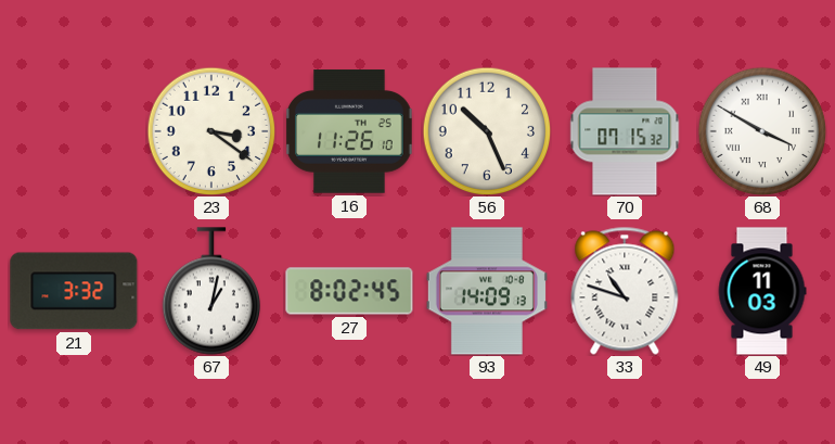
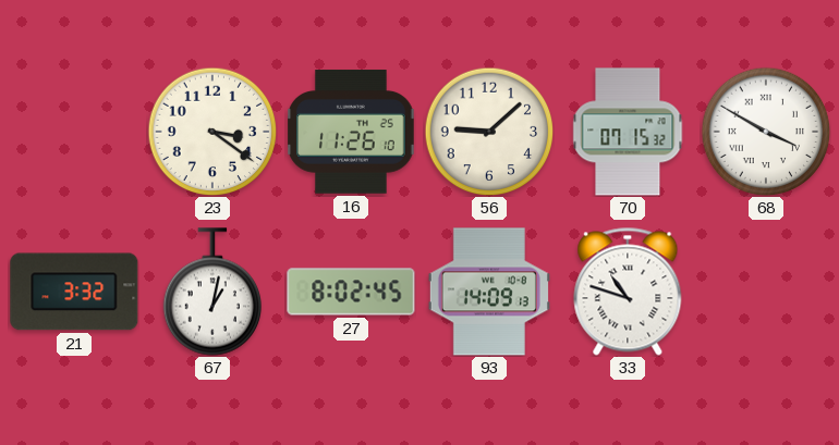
56: 10:26 -> 9:08
49: 11:03 -> none
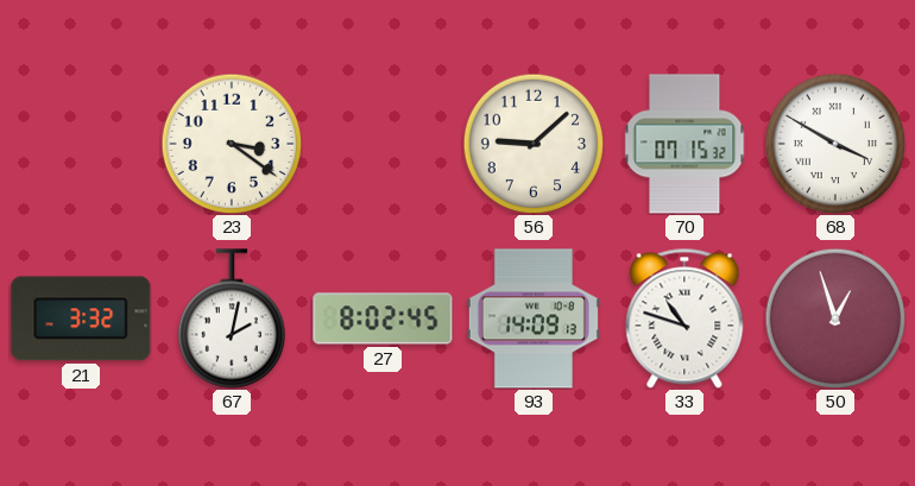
16: 11:26 -> none
67: 1:02 -> 2:02
50: none -> 12:57
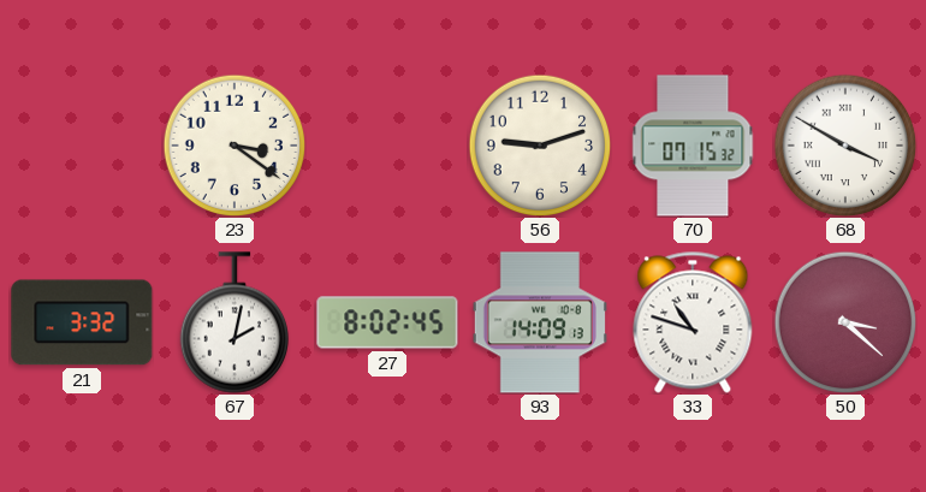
56: 9:08 -> 9:12
50: 12:57 -> 3:22
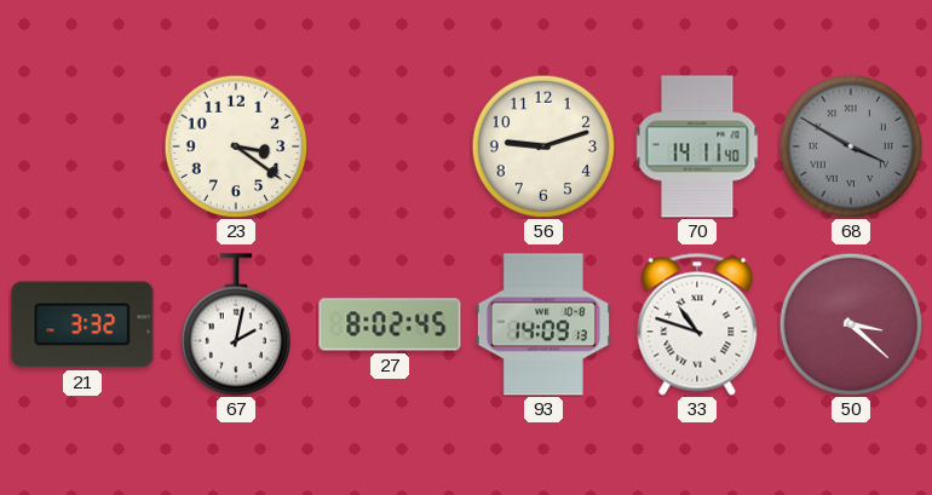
70: 07:15 -> 14:11
68 dial: white -> grey
